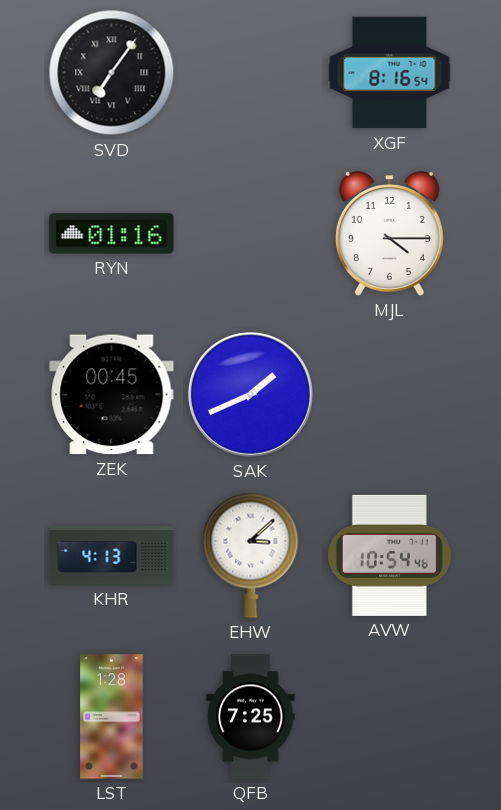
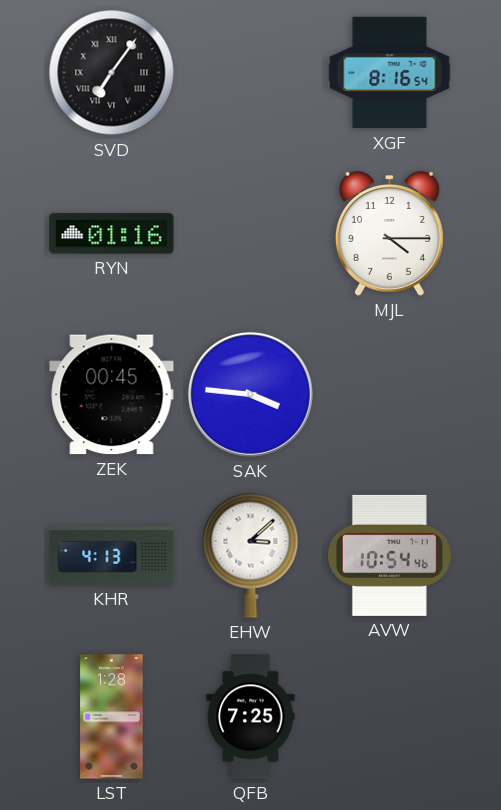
SAK: 1:41 -> 3:46
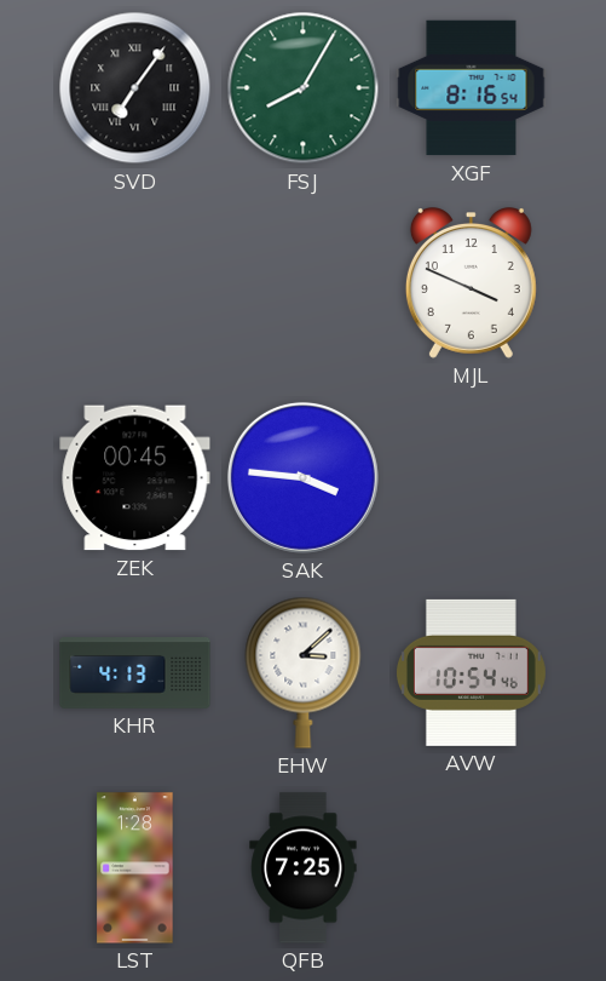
FSJ: none -> 8:05
RYN: 01:16 -> none
MJL: 4:15 -> 3:49
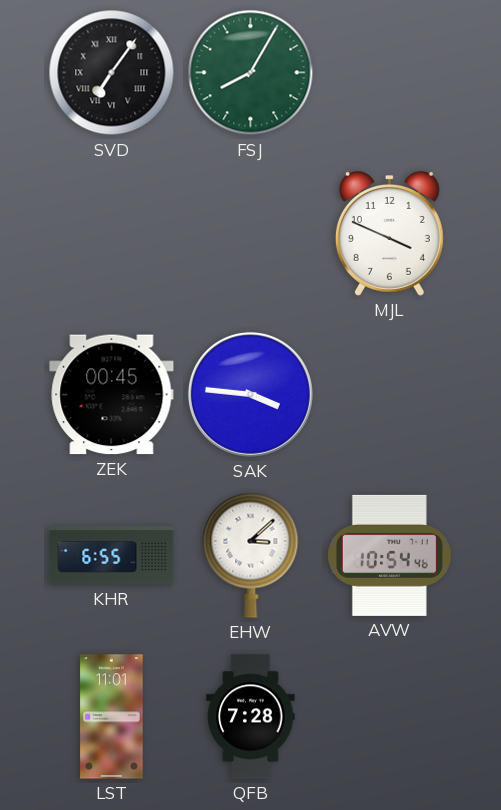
XGF: 8:16 -> none
KHR: 4:13 -> 6:55
LST: 1:28 -> 11:01
QFB: 7:25 -> 7:28
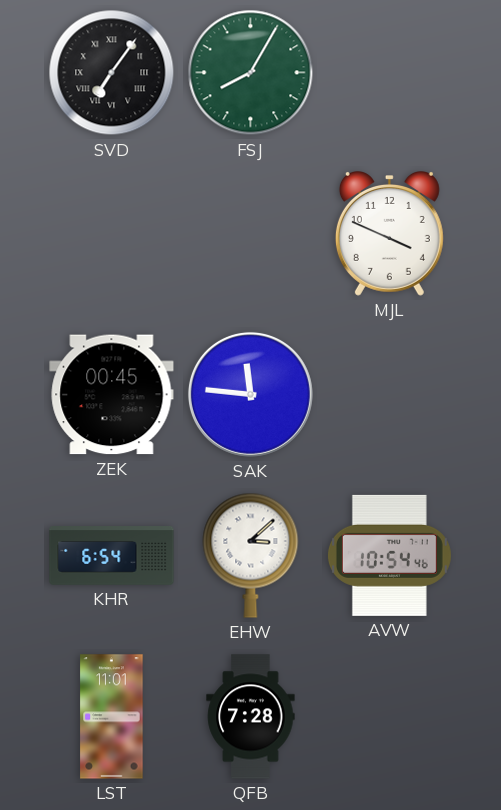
SAK: 3:46 -> 11:46
KHR: 6:55 -> 6:54
